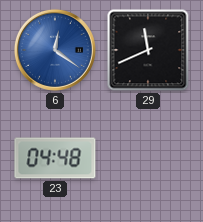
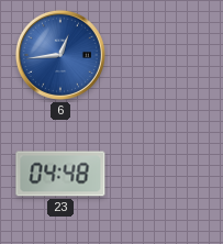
6: 12:21 -> 12:44
29: 11:41 -> none
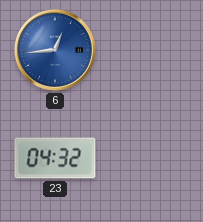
23: 04:48 -> 04:32
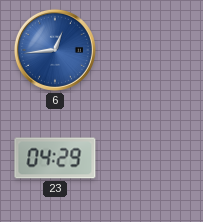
23: 04:32 -> 04:29
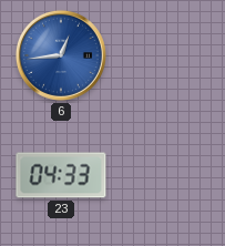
23: 04:29 -> 04:33
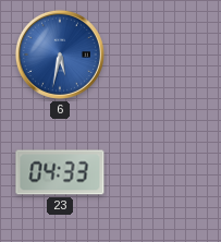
6: 12:44 -> 5:32
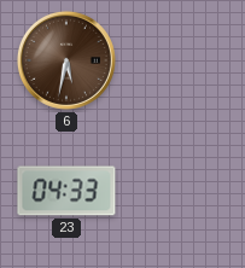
6 dial: blue -> brown
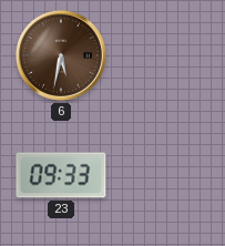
23: 04:33 -> 09:33
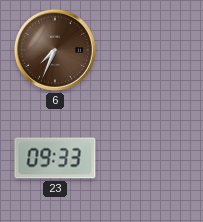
6: 5:32 -> 7:34
